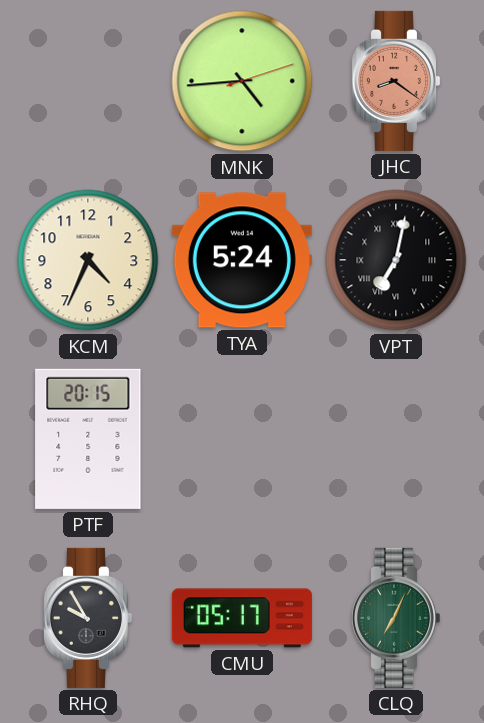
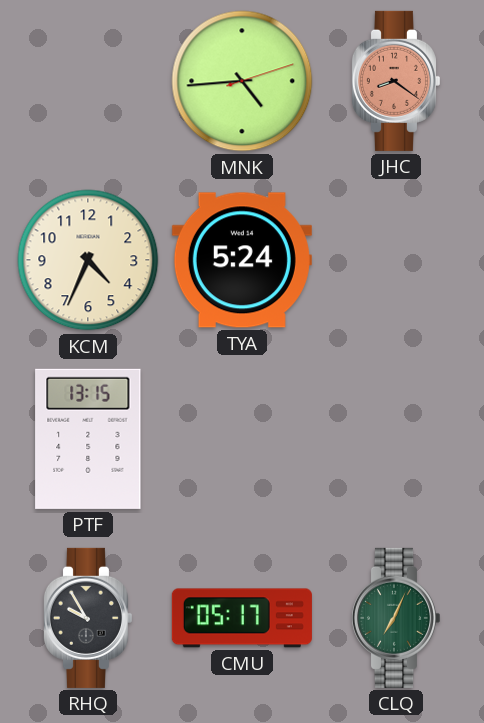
VPT: 7:02 -> none
PTF: 20:15 -> 13:15
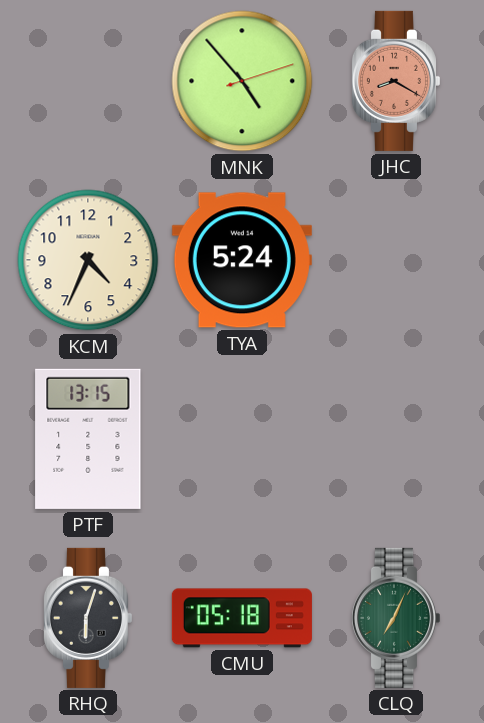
MNK: 4:44 -> 4:53
JHC: 8:21 -> 8:20
RHQ: 9:55 -> 6:03
CMU: 05:17 -> 05:18
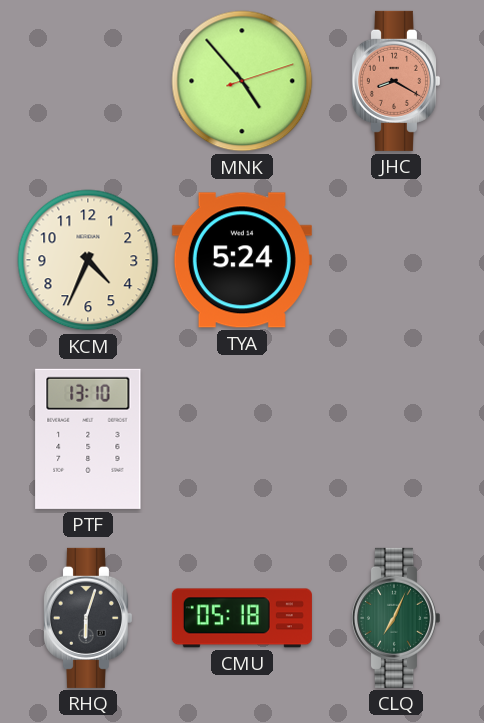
PTF: 13:15 -> 13:10
